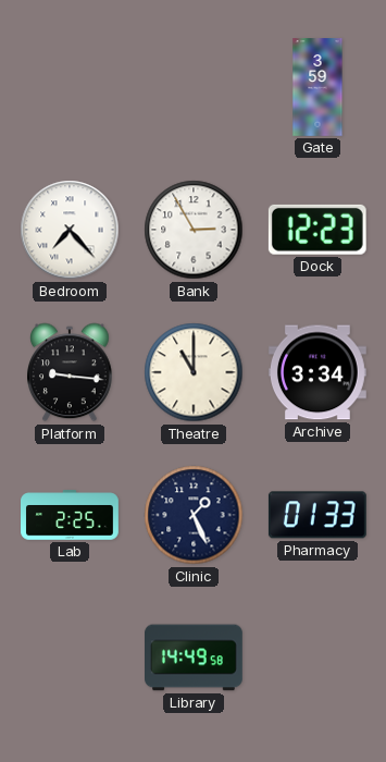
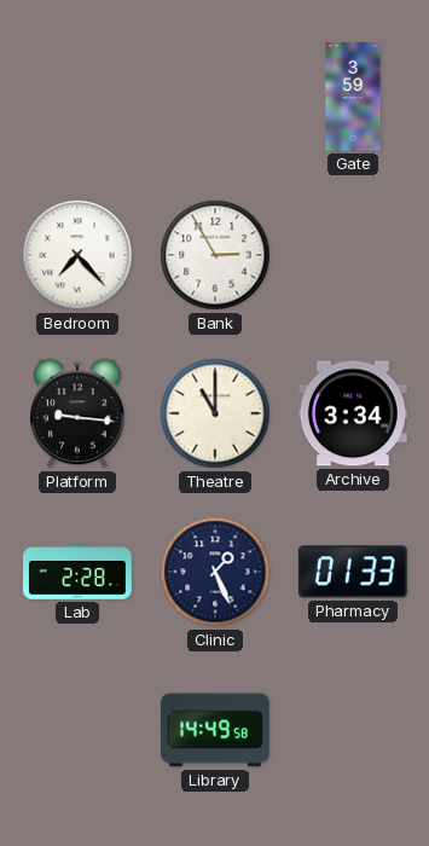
Dock: 12:23 -> none
Lab: 2:25 -> 2:28
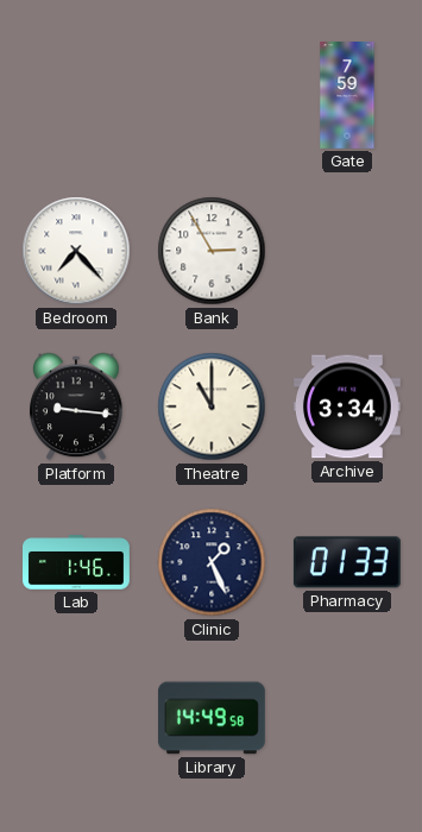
Gate: 3:59 -> 7:59
Lab: 2:28 -> 1:46
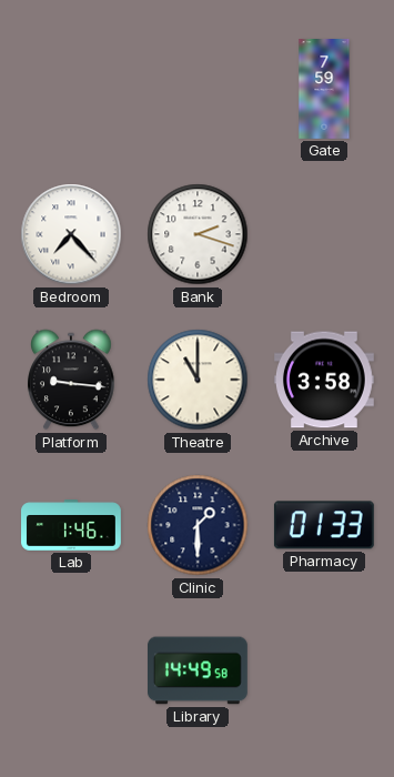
Bank: 2:55 -> 2:18
Archive: 3:34 -> 3:58
Clinic: 1:26 -> 1:30
